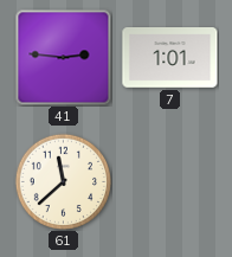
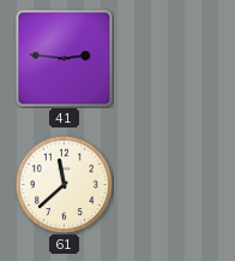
7: 1:01 -> none
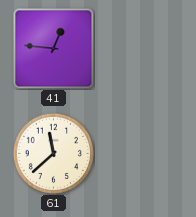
41: 2:46 -> 12:46
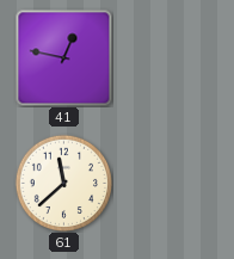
41: 12:46 -> 12:47
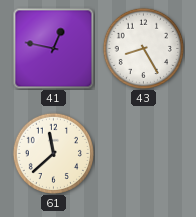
43: none -> 8:25
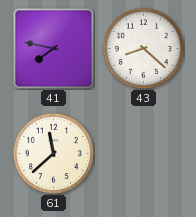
41: 12:47 -> 7:47
43: 8:25 -> 8:22
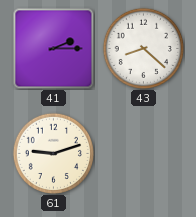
41: 7:47 -> 2:15
61: 11:38 -> 9:12
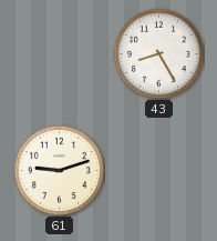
41: 2:15 -> none
43: 8:22 -> 8:25
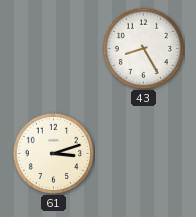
61: 9:12 -> 3:12
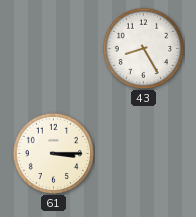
61: 3:12 -> 3:15
